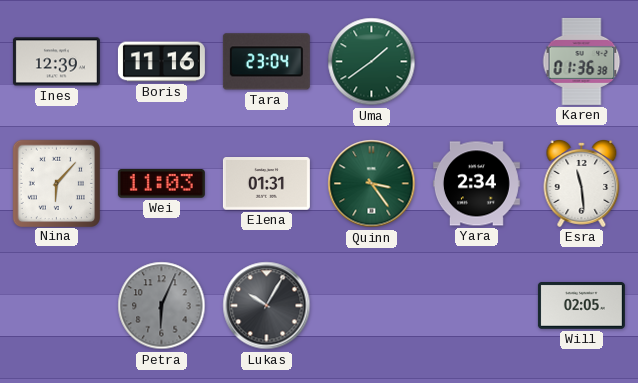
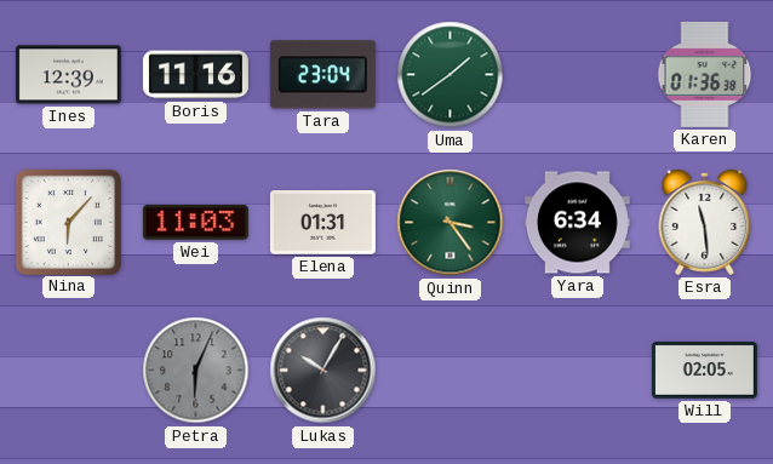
Yara: 2:34 -> 6:34
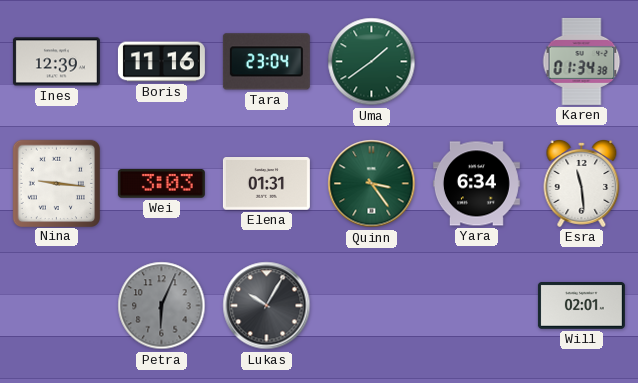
Karen: 01:36 -> 01:34
Nina: 6:07 -> 9:16
Wei: 11:03 -> 3:03
Will: 02:05 -> 02:01
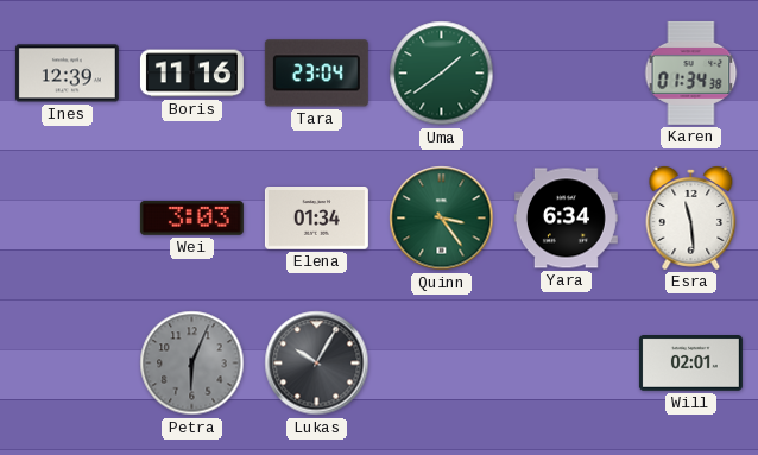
Nina: 9:16 -> none
Elena: 01:31 -> 01:34
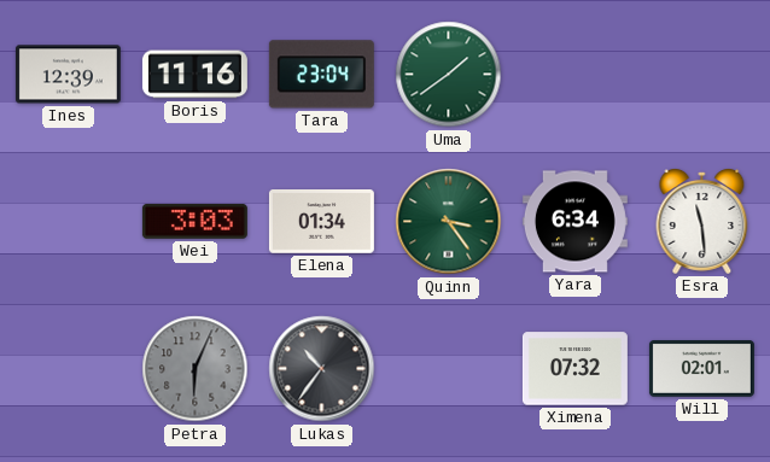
Karen: 01:34 -> none
Lukas: 10:05 -> 10:36
Ximena: none -> 07:32
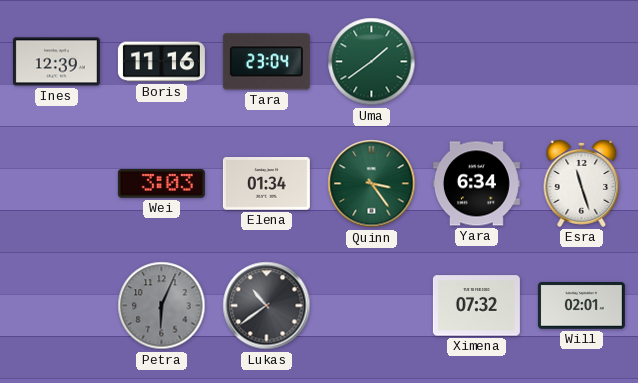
Esra: 11:29 -> 11:27
Lukas: 10:36 -> 10:39
